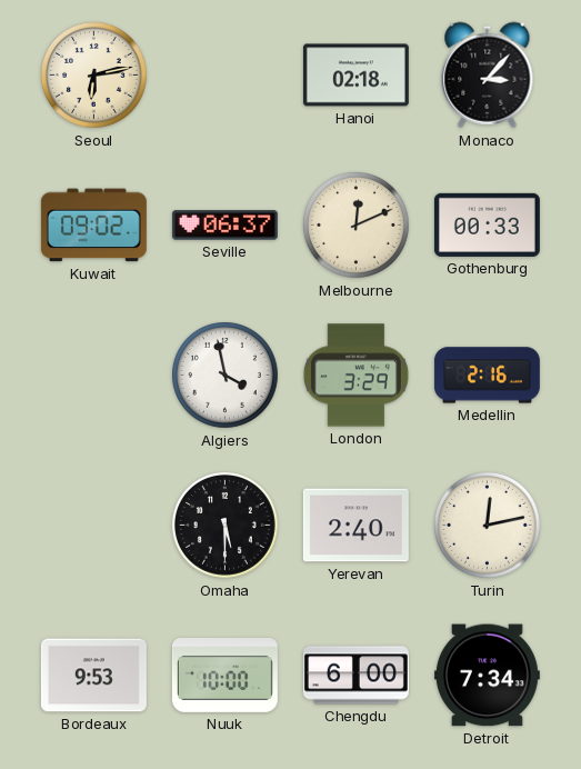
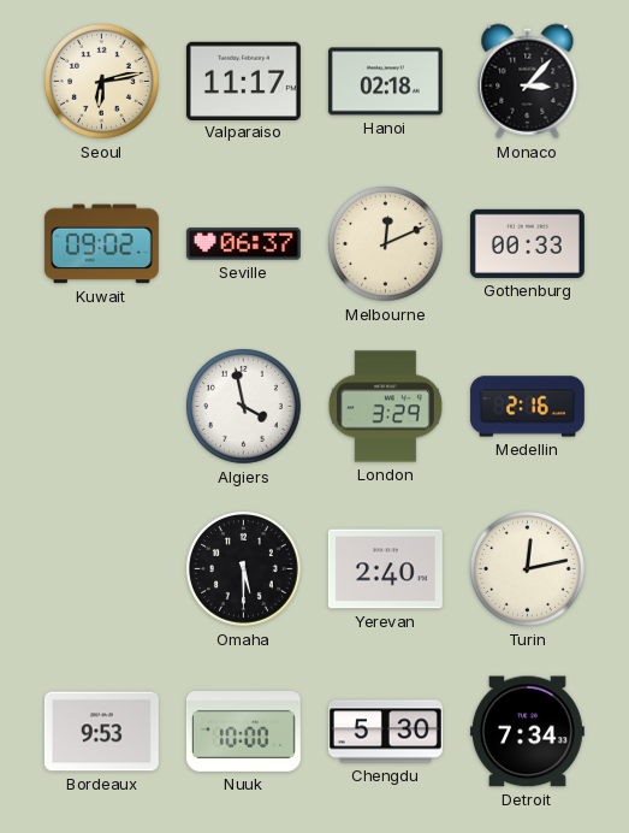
Valparaiso: none -> 11:17
Chengdu: 6:00 -> 5:30
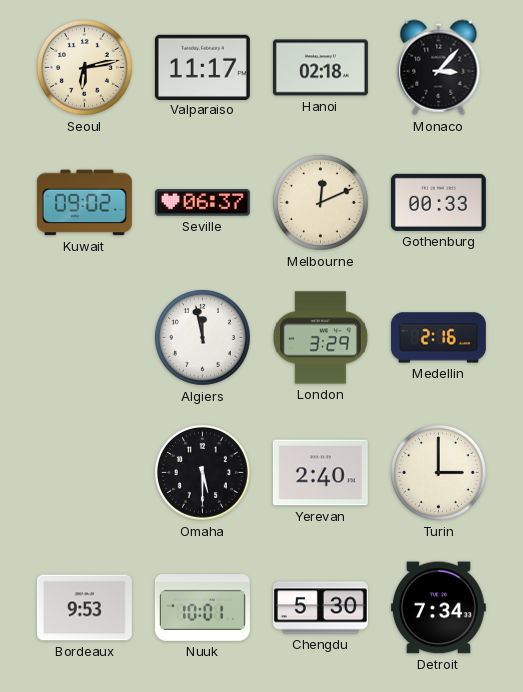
Algiers: 3:58 -> 11:58
Turin: 12:13 -> 3:00
Nuuk: 10:00 -> 10:01
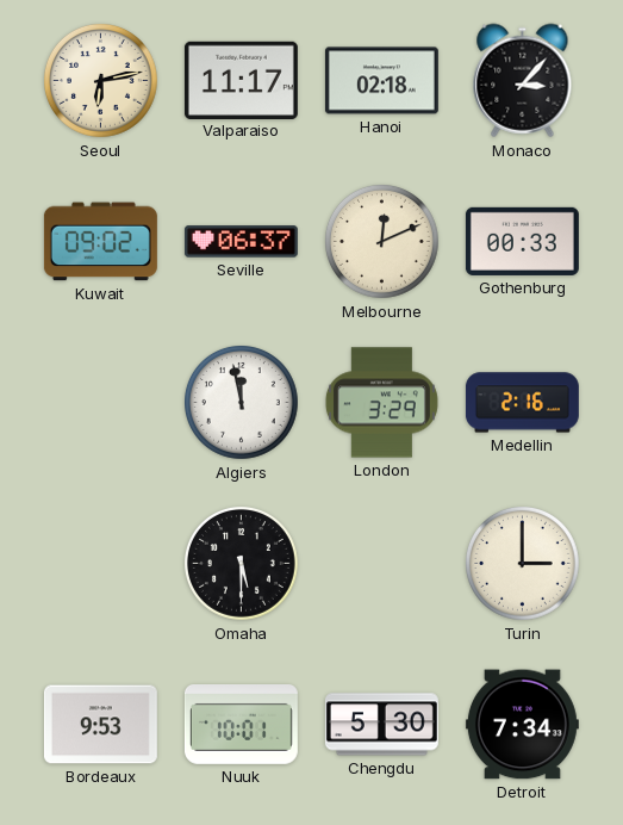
Yerevan: 2:40 -> none
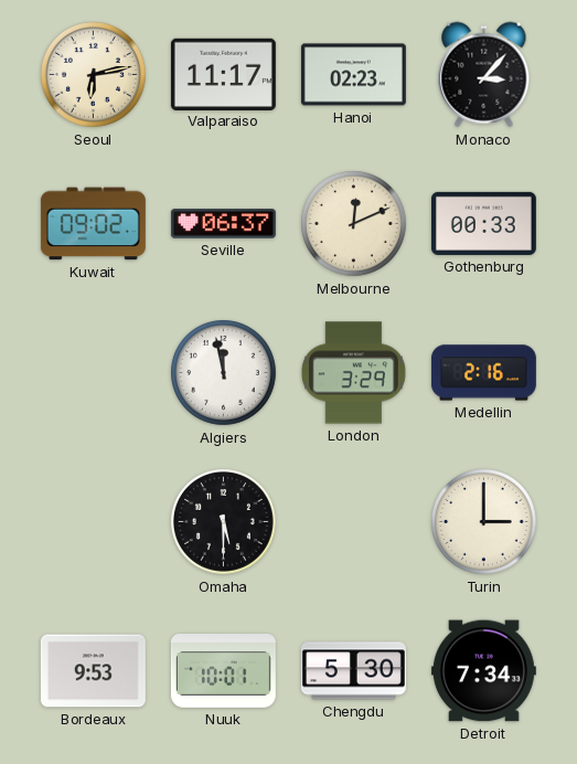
Hanoi: 02:18 -> 02:23
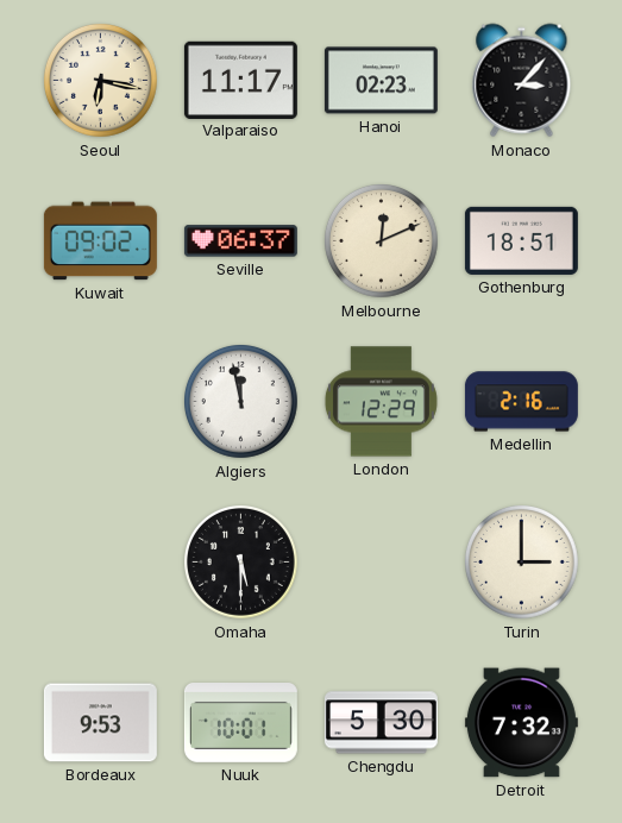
Seoul: 6:13 -> 6:17
Gothenburg: 00:33 -> 18:51
London: 3:29 -> 12:29
Detroit: 7:34 -> 7:32
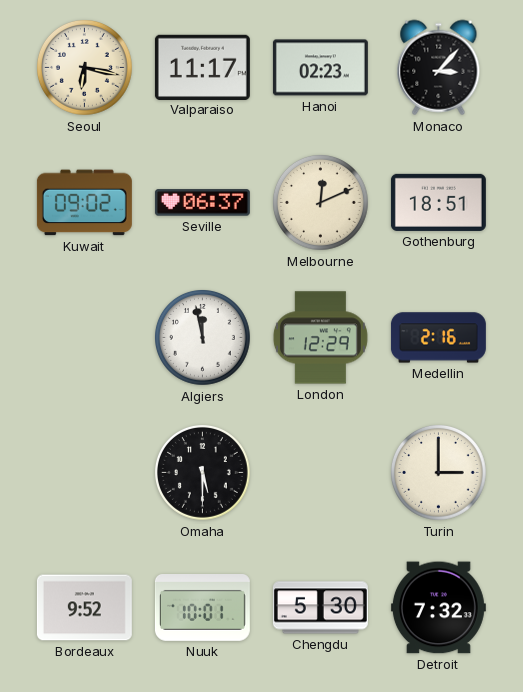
Bordeaux: 9:53 -> 9:52
